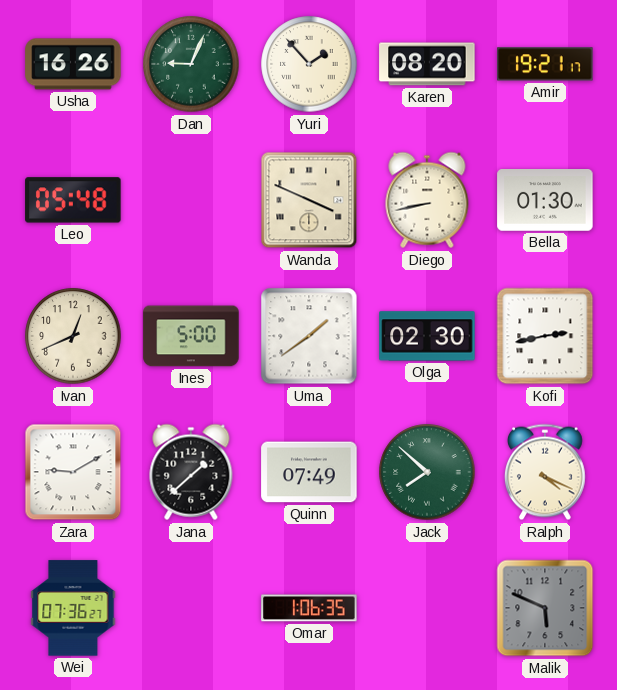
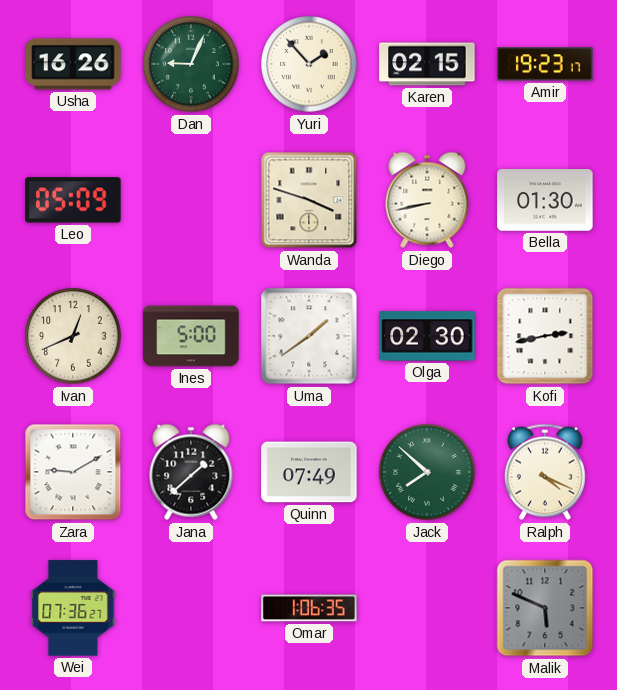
Karen: 08:20 -> 02:15
Amir: 19:21 -> 19:23
Leo: 05:48 -> 05:09
Wanda: 3:49 -> 3:48
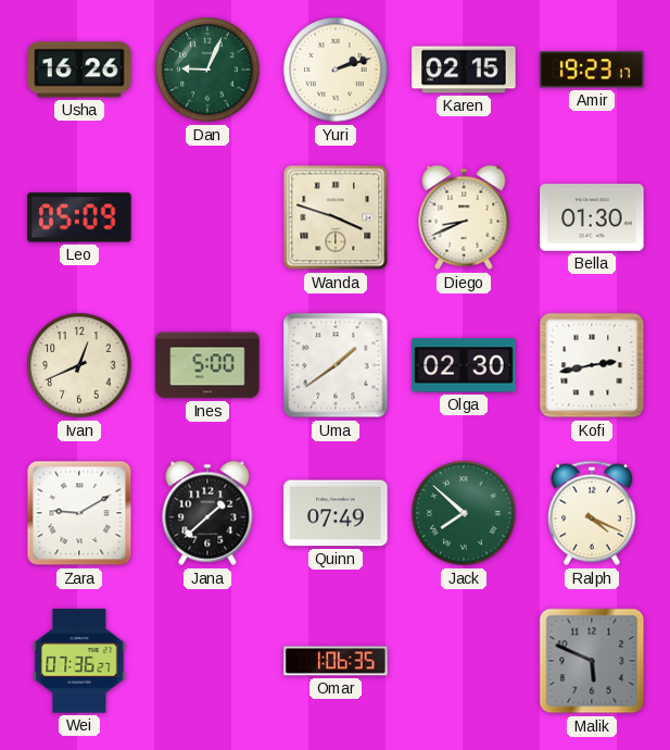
Yuri: 1:53 -> 2:12
Diego: 8:43 -> 8:41
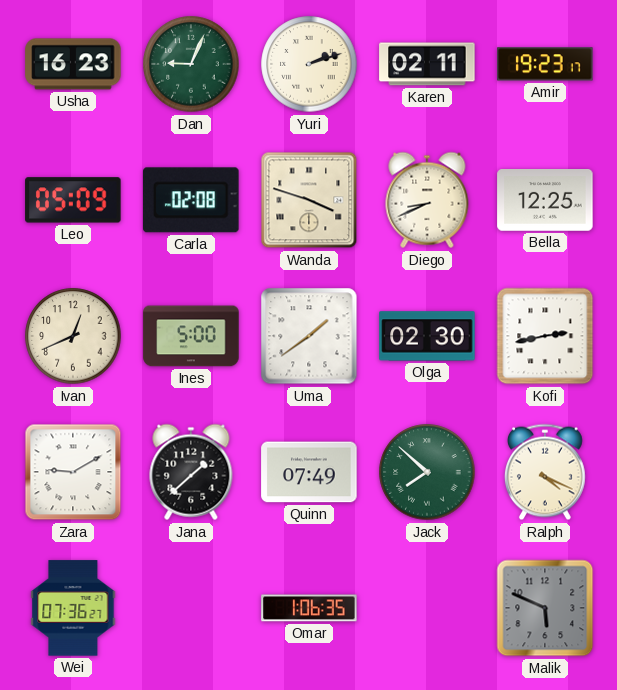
Usha: 16:26 -> 16:23
Karen: 02:15 -> 02:11
Carla: none -> 02:08
Bella: 01:30 -> 12:25
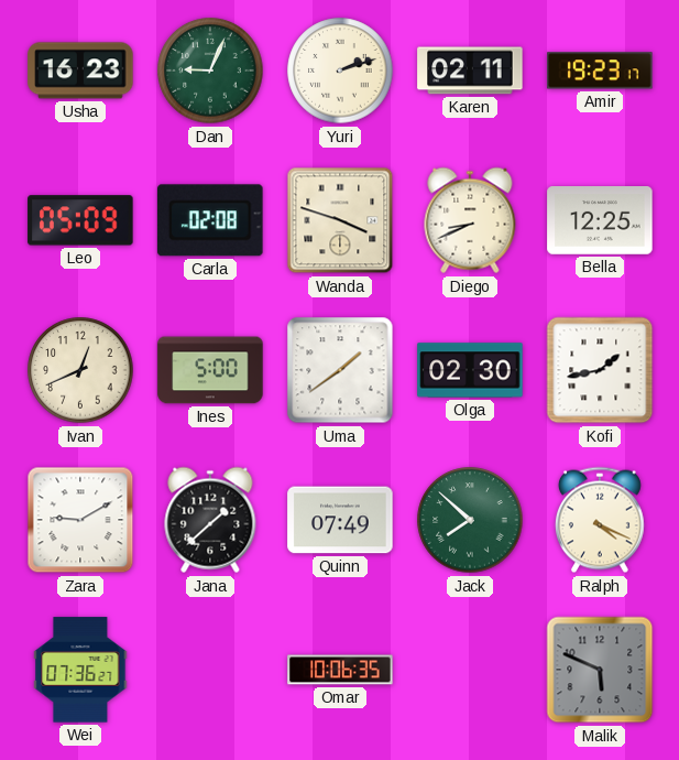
Kofi: 2:43 -> 1:43
Omar: 1:06 -> 10:06
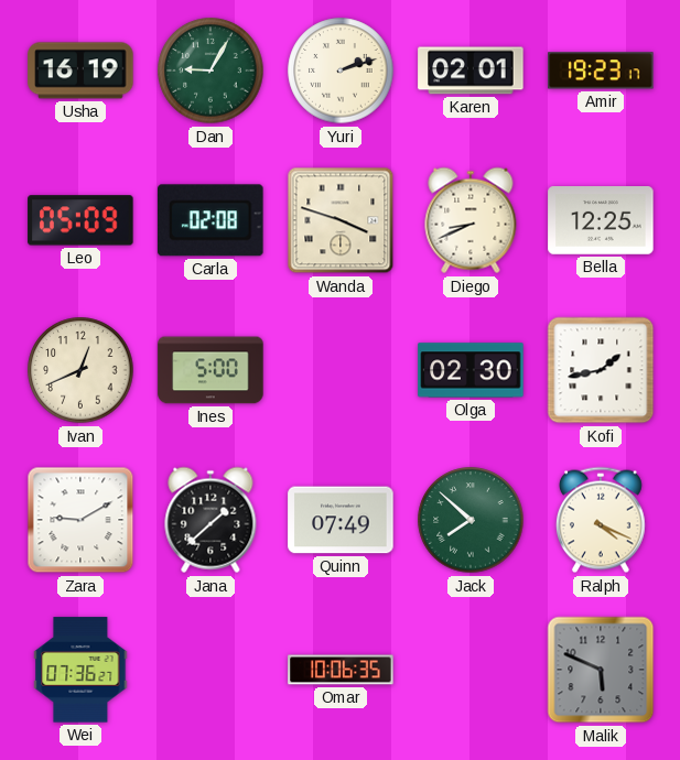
Usha: 16:23 -> 16:19
Dan: 9:04 -> 9:05
Karen: 02:11 -> 02:01
Uma: 1:39 -> none
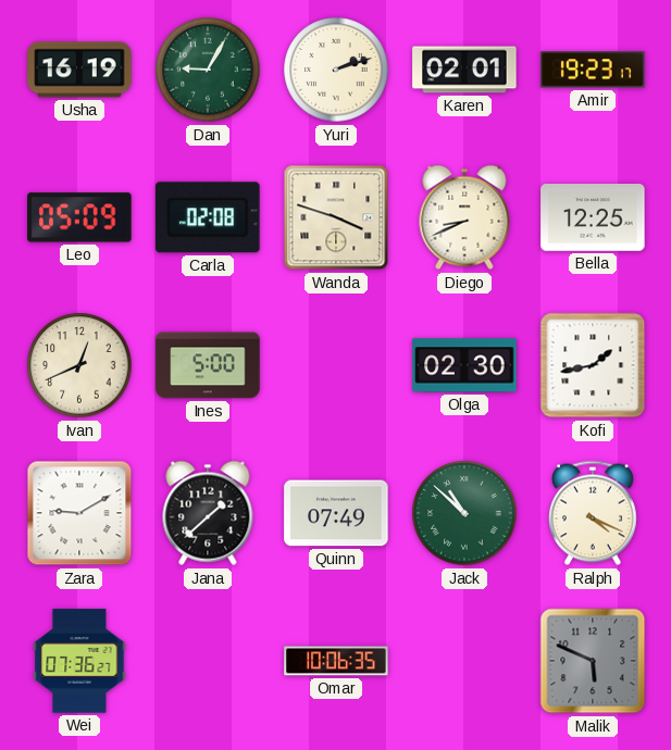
Jack: 7:52 -> 10:52
